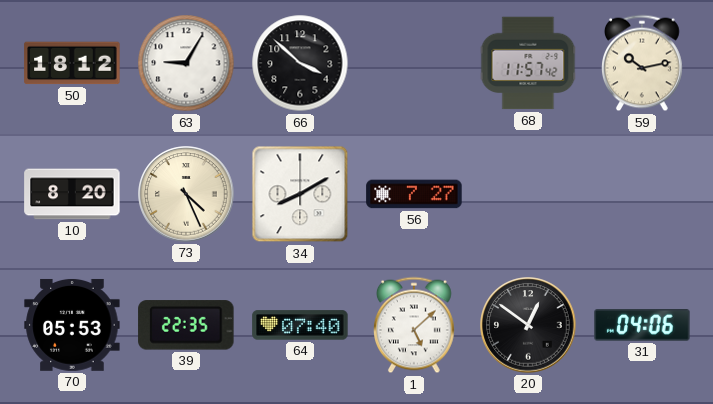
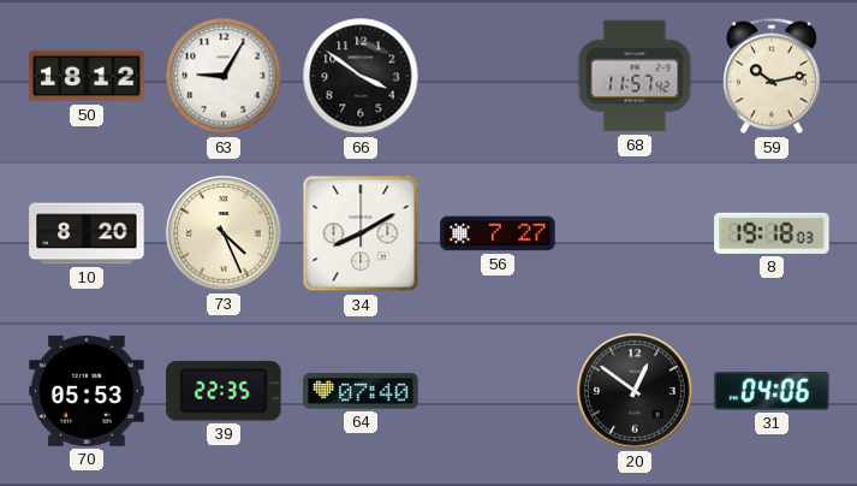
66: 3:52 -> 3:51
8: none -> 19:18
1: 5:08 -> none
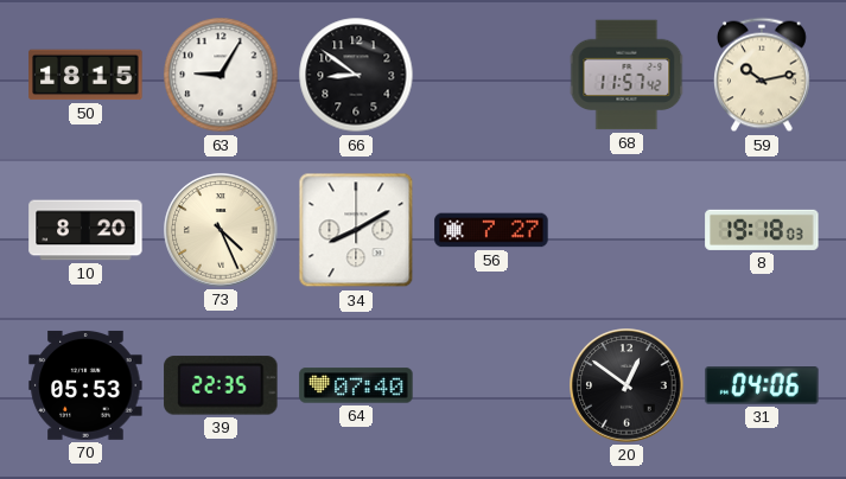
50: 18:12 -> 18:15
66: 3:51 -> 8:51
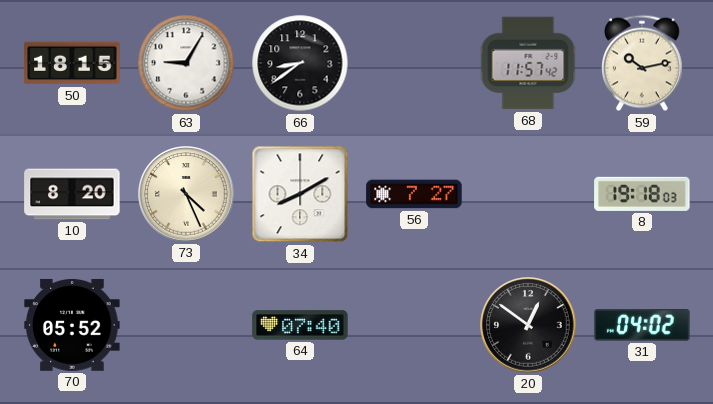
66: 8:51 -> 8:39
70: 05:53 -> 05:52
39: 22:35 -> none
31: 04:06 -> 04:02
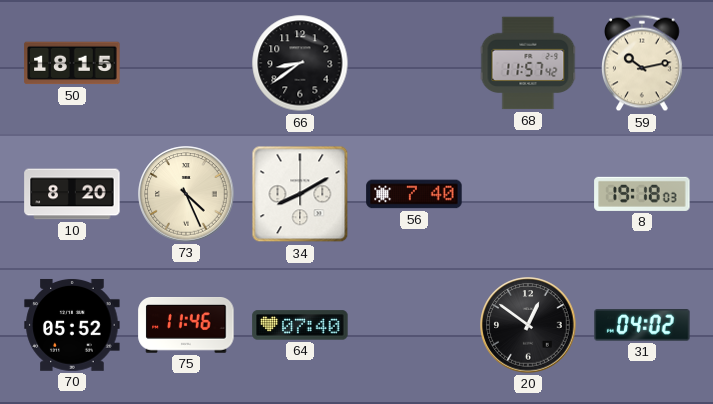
63: 9:05 -> none
56: 7:27 -> 7:40
75: none -> 11:46
